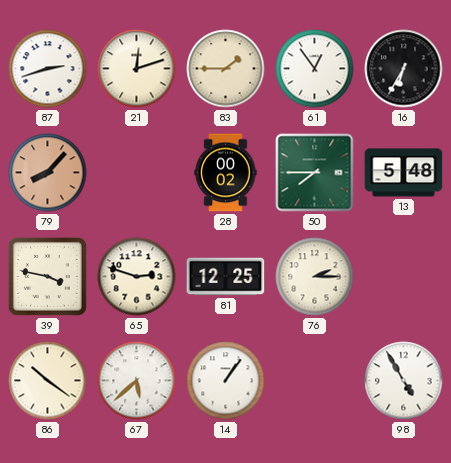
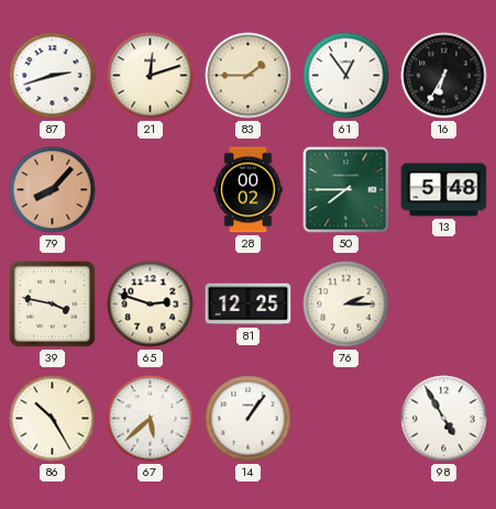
86: 10:21 -> 10:25
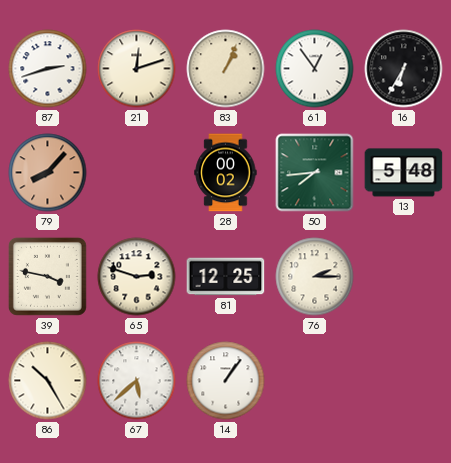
83: 1:45 -> 1:04
50: 7:45 -> 7:44
98: 4:55 -> none
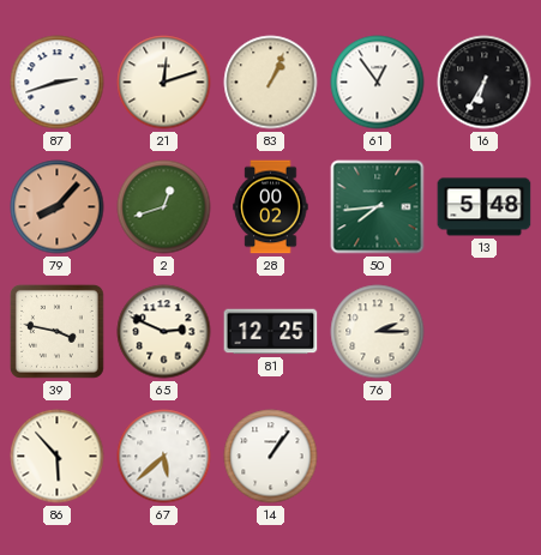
2: none -> 12:42
65: 2:48 -> 2:49
86: 10:25 -> 5:53
